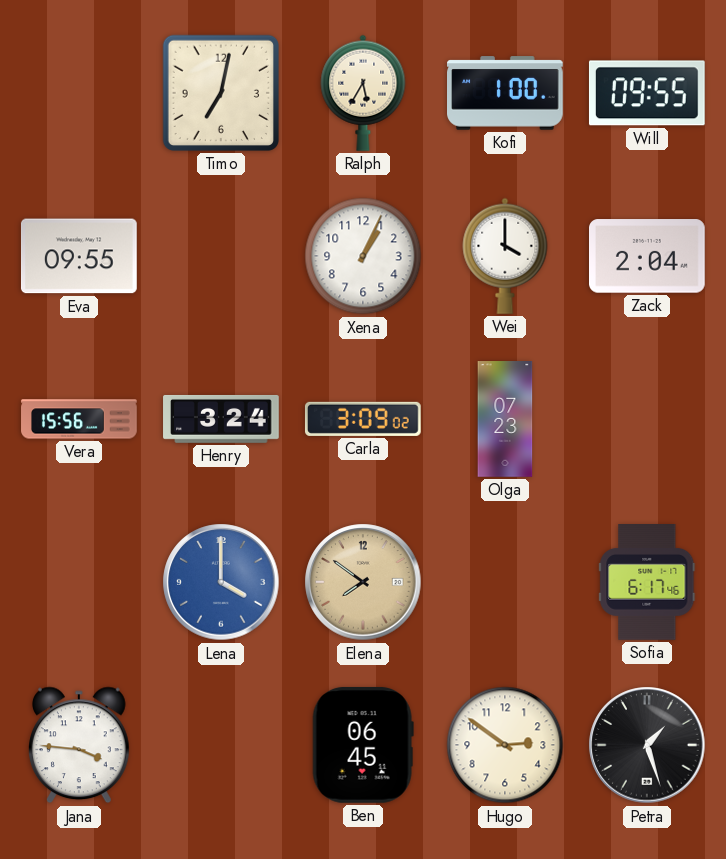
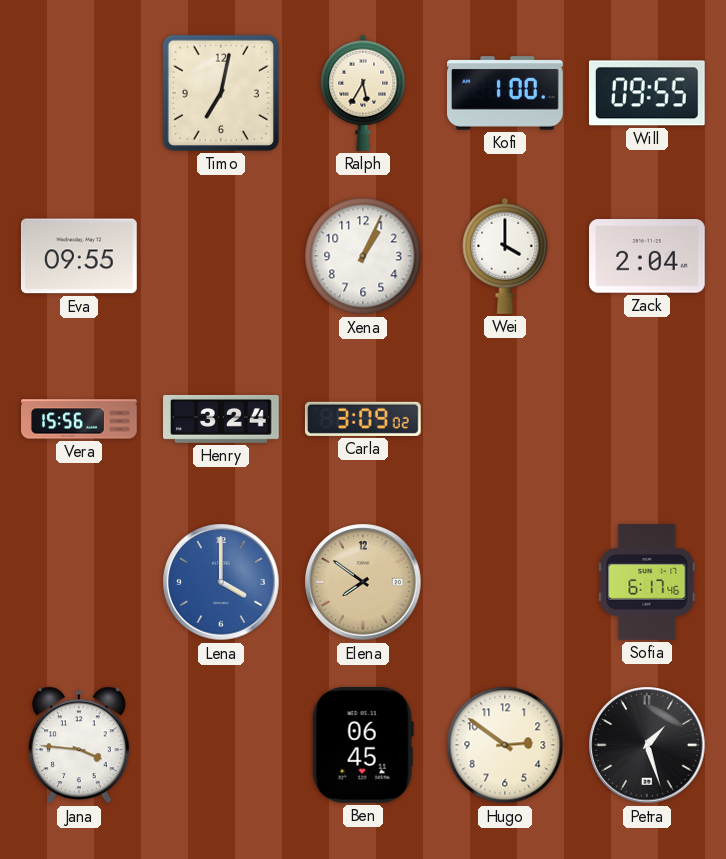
Olga: 07:23 -> none
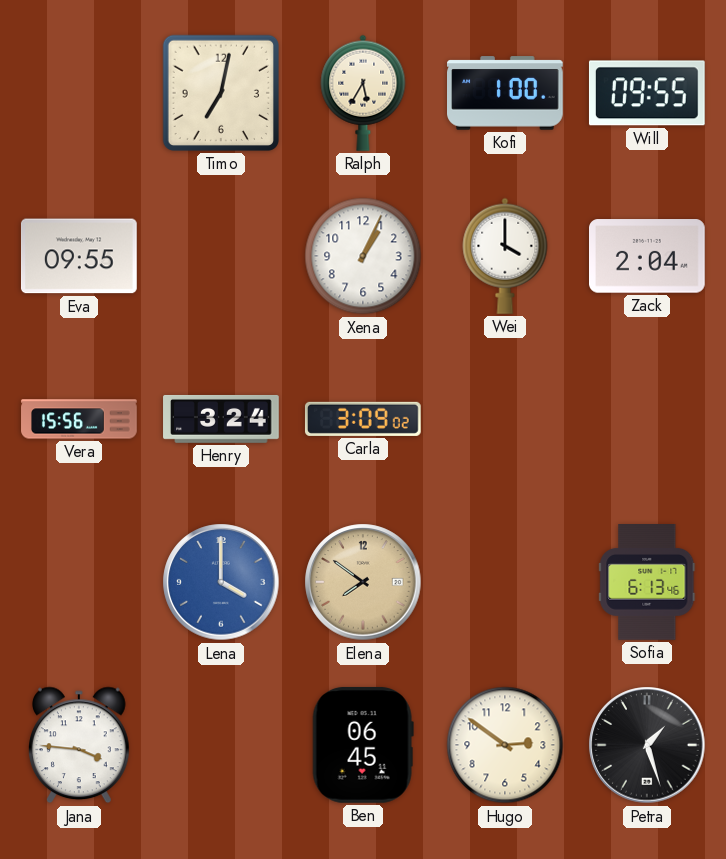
Sofia: 6:17 -> 6:13
